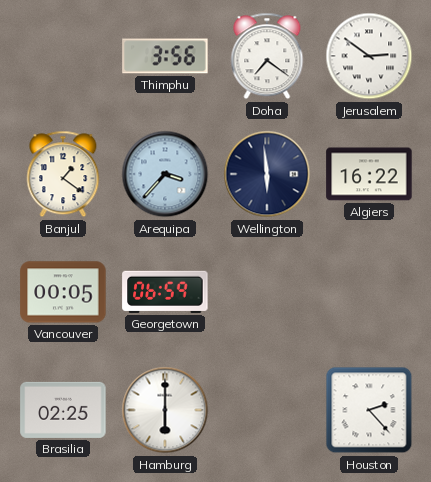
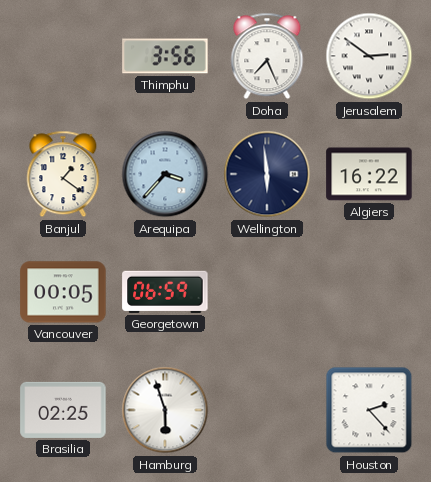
Doha: 7:21 -> 7:26
Hamburg: 6:00 -> 5:57
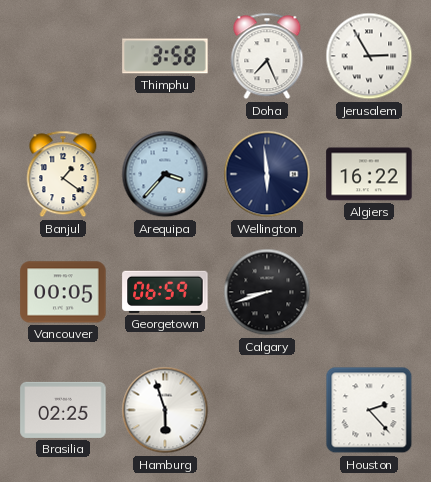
Thimphu: 3:56 -> 3:58
Jerusalem: 2:51 -> 2:55
Calgary: none -> 8:42
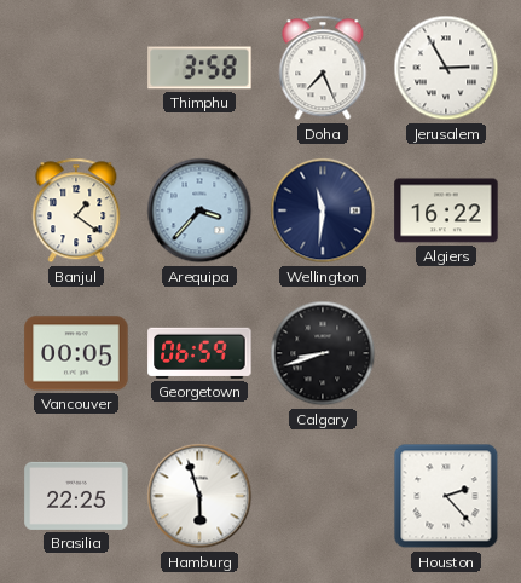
Wellington: 5:59 -> 11:31
Brasilia: 02:25 -> 22:25
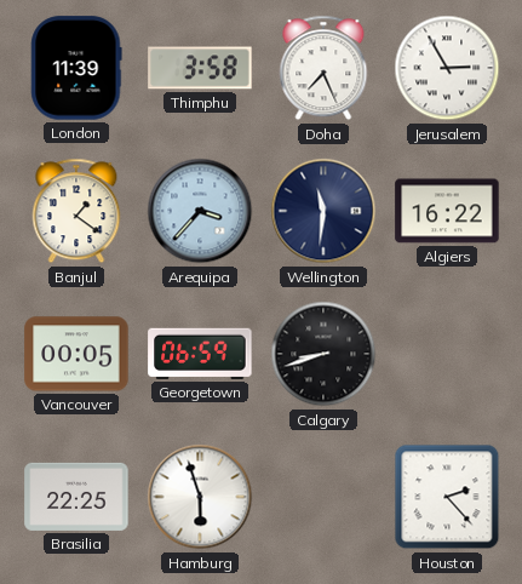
London: none -> 11:39
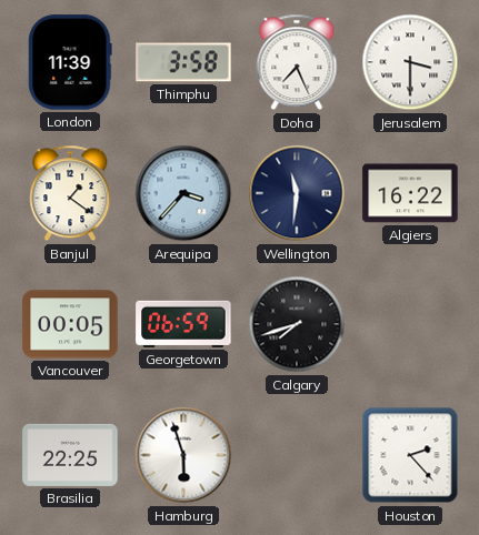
Jerusalem: 2:55 -> 3:30
Calgary: 8:42 -> 7:42
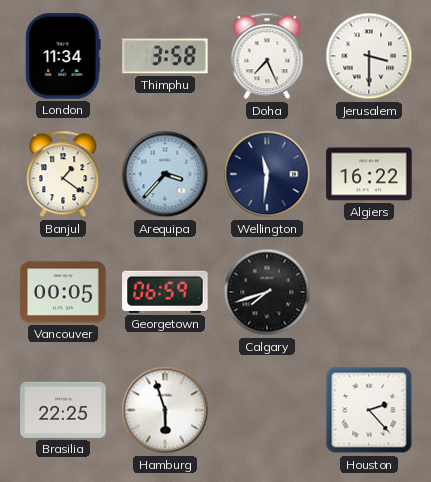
London: 11:39 -> 11:34
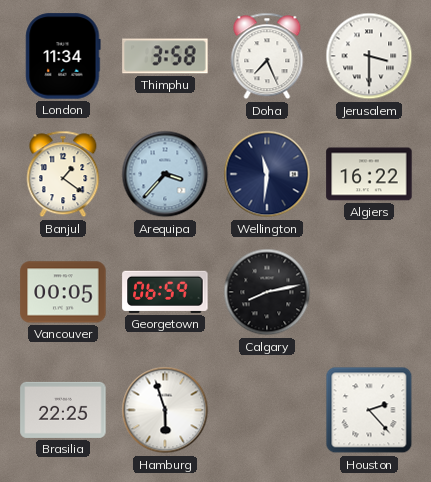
Calgary: 7:42 -> 8:13
